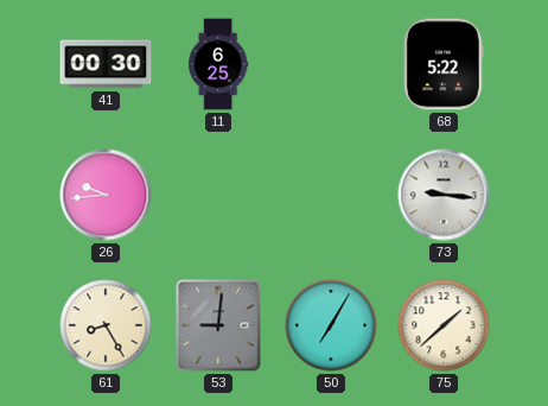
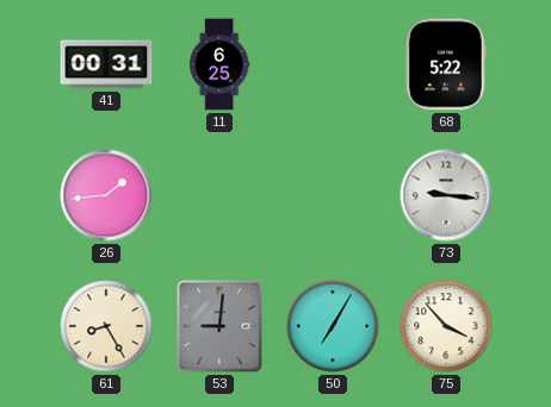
41: 00:30 -> 00:31
26: 9:44 -> 1:44
75: 1:38 -> 3:53
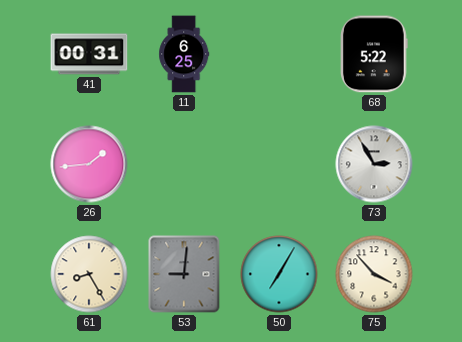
73: 9:16 -> 2:55
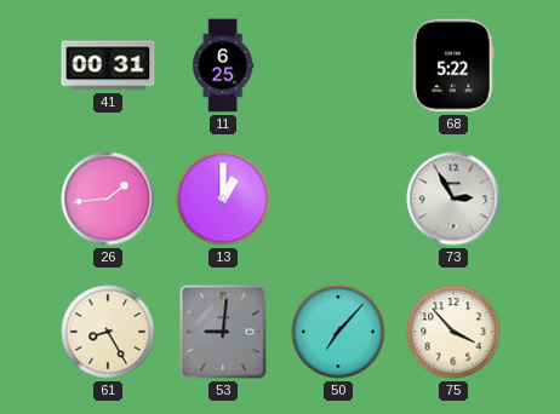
13: none -> 1:00
50: 7:05 -> 7:07
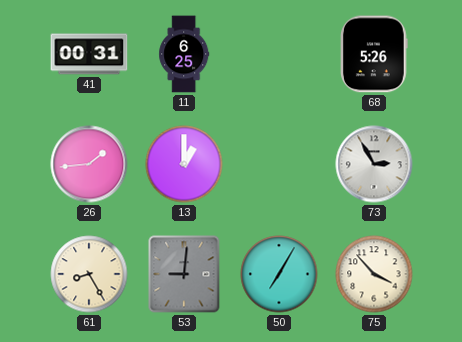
68: 5:22 -> 5:26
50: 7:07 -> 7:05
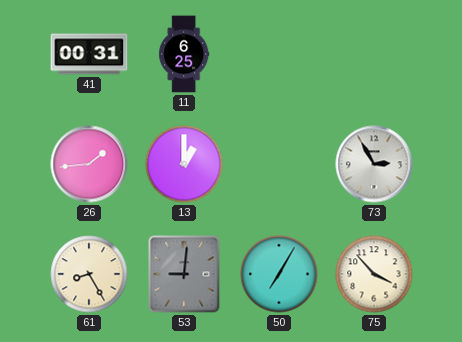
68: 5:26 -> none
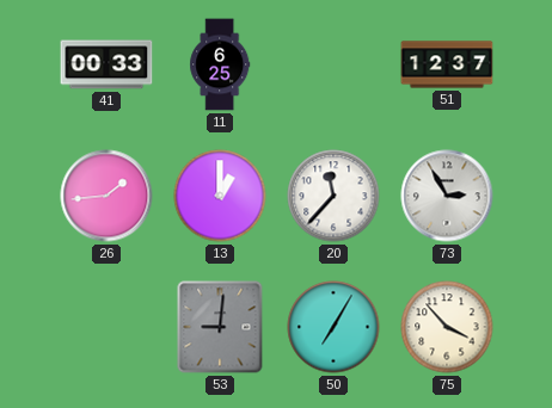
41: 00:31 -> 00:33
51: none -> 12:37
20: none -> 11:37
61: 8:25 -> none
